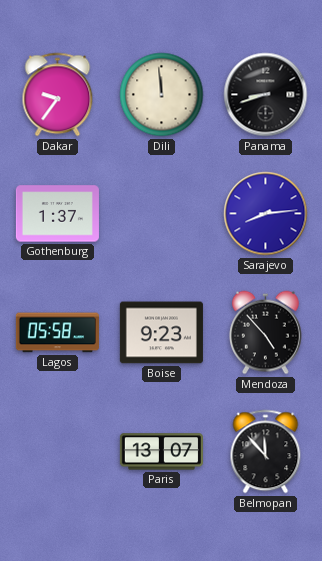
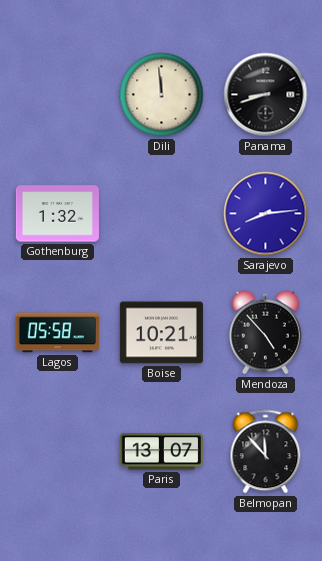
Dakar: 9:36 -> none
Gothenburg: 1:37 -> 1:32
Boise: 9:23 -> 10:21
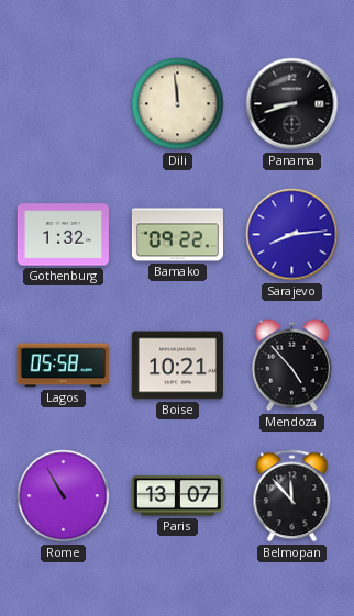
Bamako: none -> 09:22
Rome: none -> 10:55
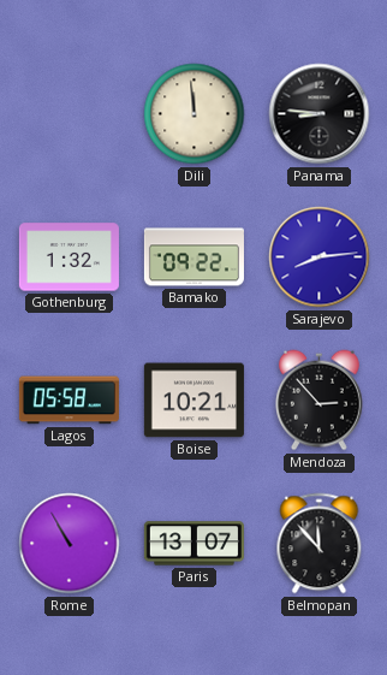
Panama: 8:42 -> 8:46
Mendoza: 4:53 -> 2:53
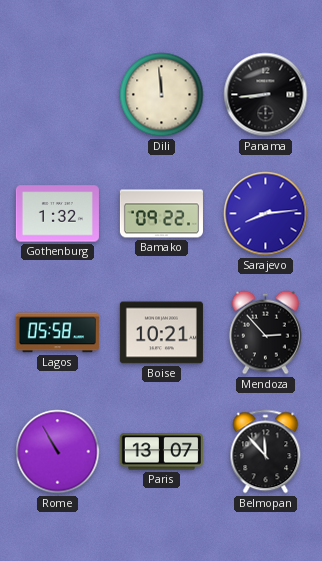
Panama: 8:46 -> 8:44
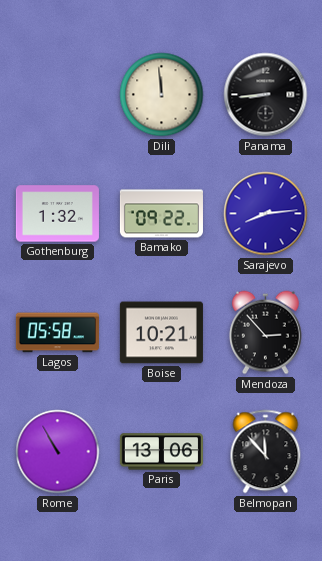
Paris: 13:07 -> 13:06
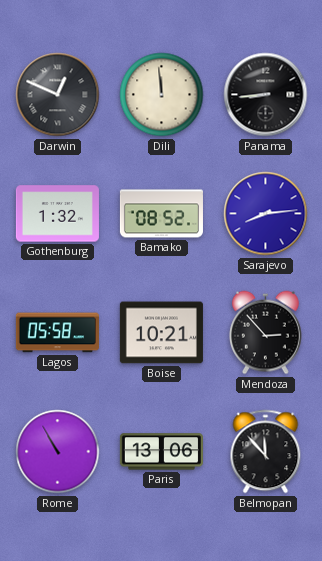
Darwin: none -> 12:49
Bamako: 09:22 -> 08:52
